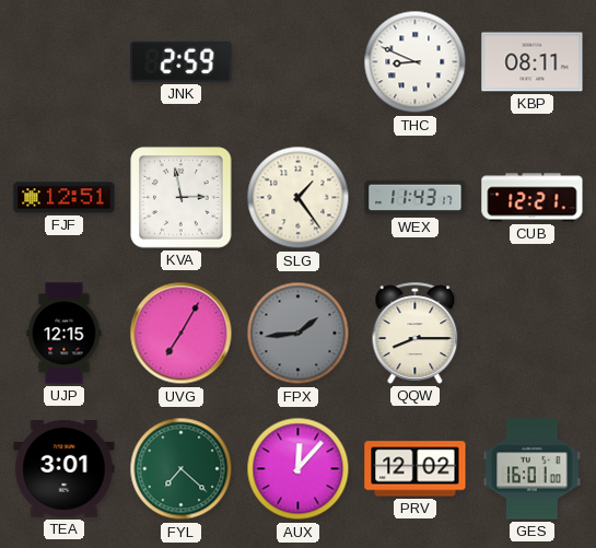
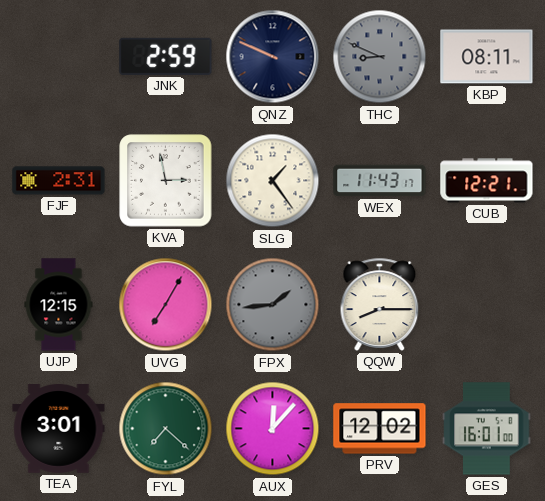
QNZ: none -> 9:49
THC dial: white -> grey
FJF: 12:51 -> 2:31
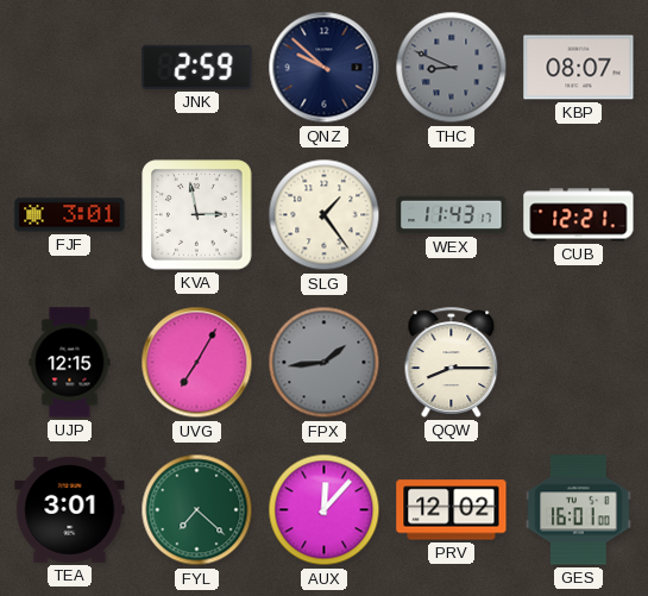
QNZ: 9:49 -> 9:52
KBP: 08:11 -> 08:07
FJF: 2:31 -> 3:01
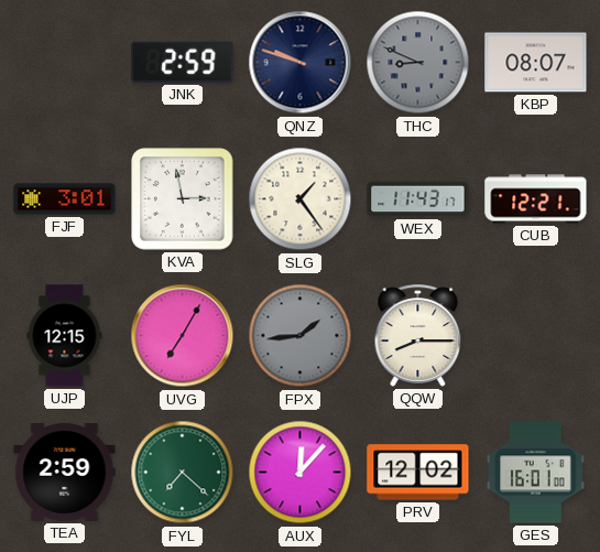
QNZ: 9:52 -> 9:48
TEA: 3:01 -> 2:59
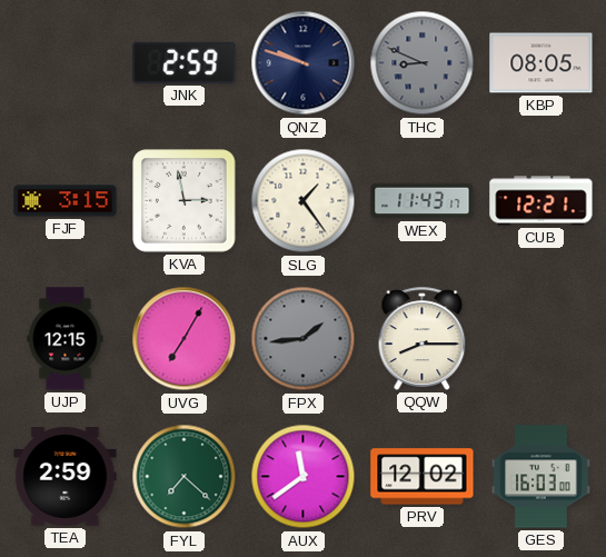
KBP: 08:07 -> 08:05
FJF: 3:01 -> 3:15
AUX: 12:07 -> 11:39
GES: 16:01 -> 16:03
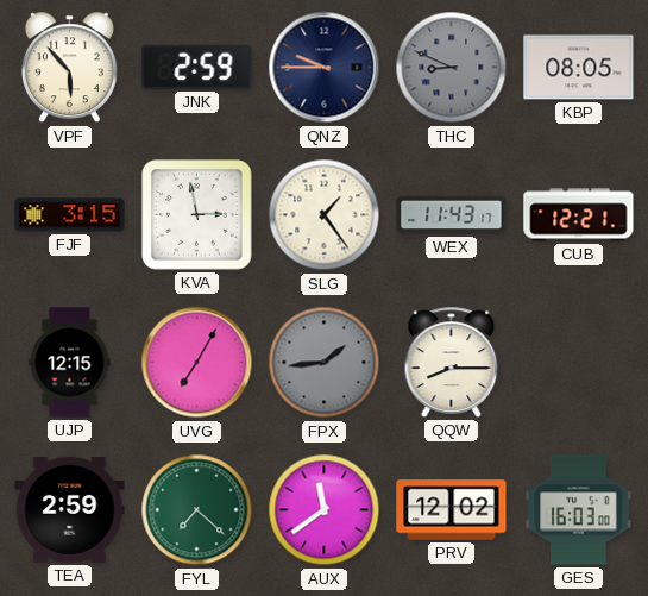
VPF: none -> 5:53
QNZ: 9:48 -> 9:45
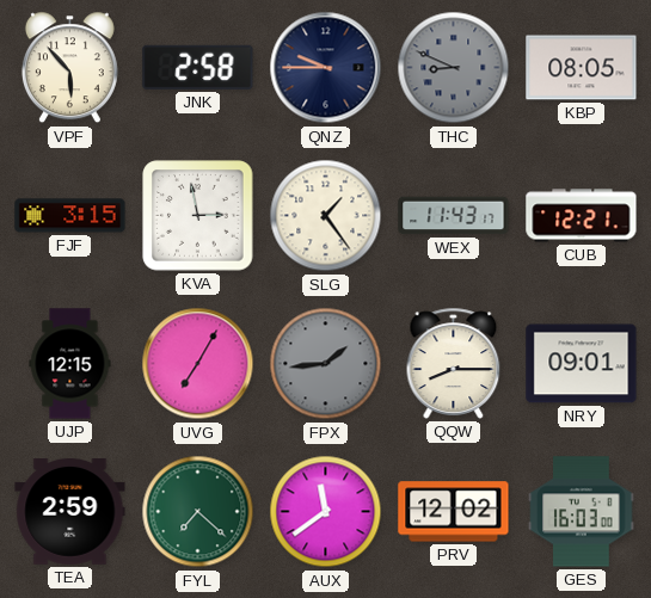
JNK: 2:59 -> 2:58
NRY: none -> 09:01
